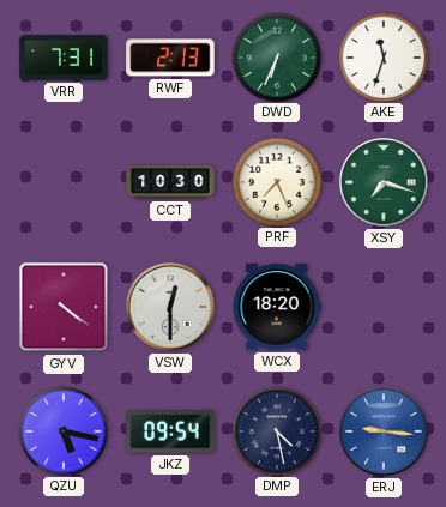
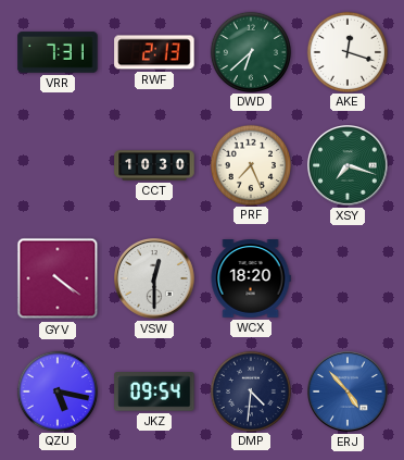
DWD: 6:34 -> 6:38
AKE: 11:33 -> 12:18
DMP: 4:28 -> 4:31
ERJ: 9:16 -> 4:53
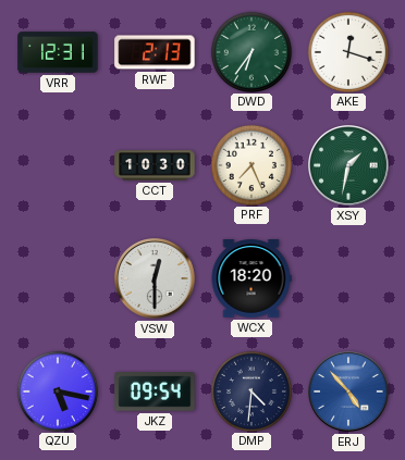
VRR: 7:31 -> 12:31
DWD: 6:38 -> 6:36
XSY: 7:18 -> 1:32
GYV: 4:21 -> none
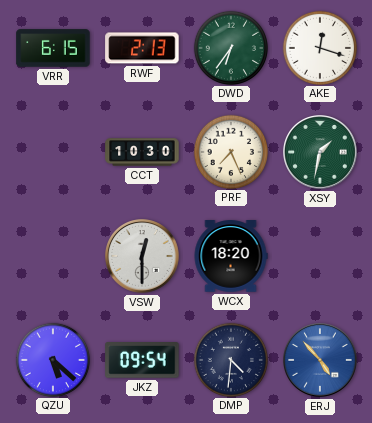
VRR: 12:31 -> 6:15
QZU: 5:17 -> 5:22
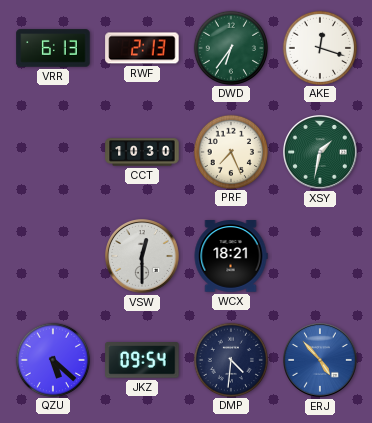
VRR: 6:15 -> 6:13
WCX: 18:20 -> 18:21
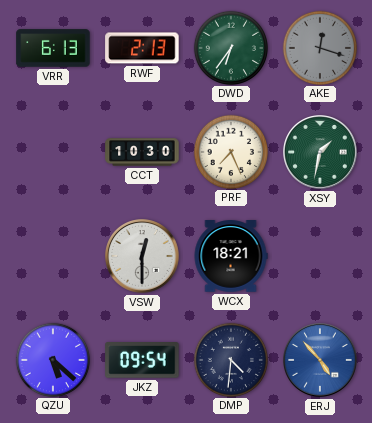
AKE dial: white -> grey
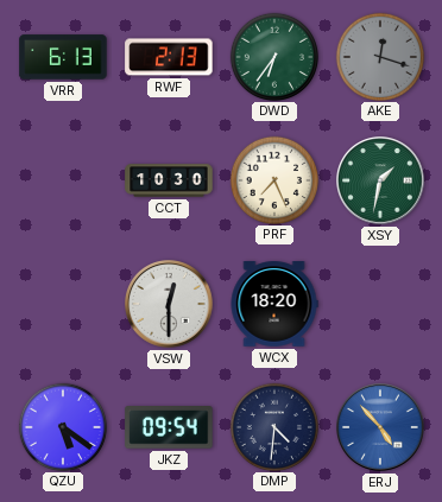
WCX: 18:21 -> 18:20
QZU: 5:22 -> 5:21
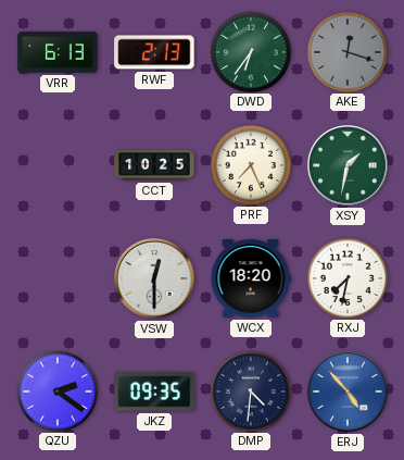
CCT: 10:30 -> 10:25
RXJ: none -> 7:32
QZU: 5:21 -> 2:21
JKZ: 09:54 -> 09:35
